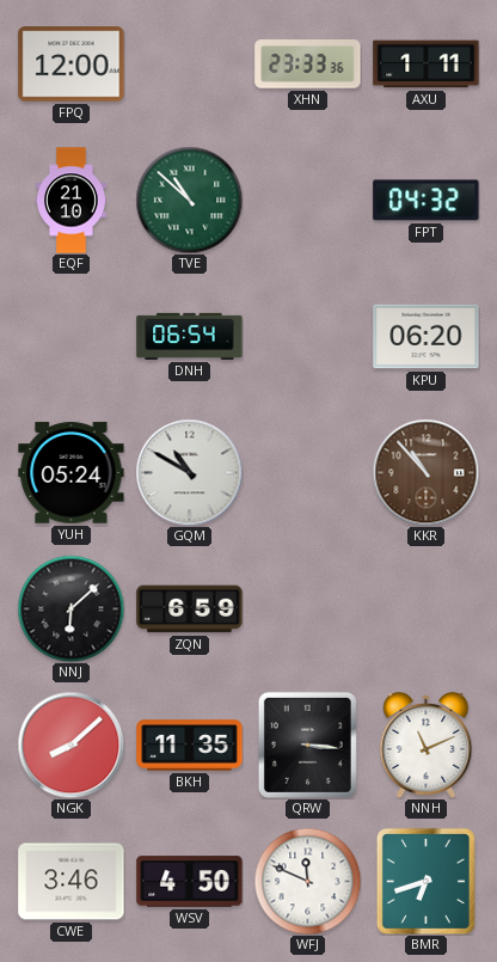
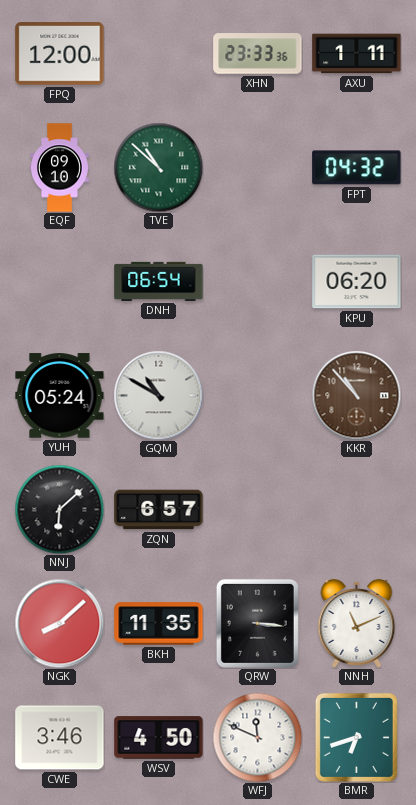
EQF: 21:10 -> 09:10
ZQN: 6:59 -> 6:57
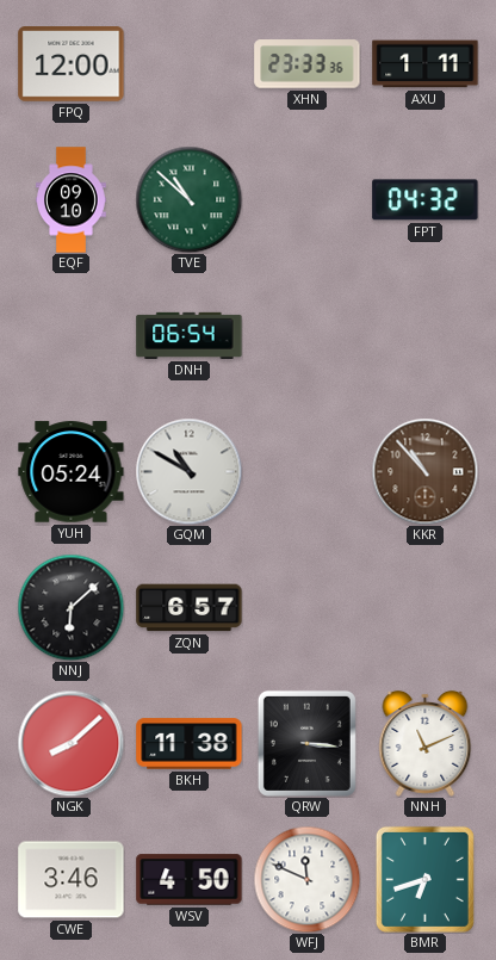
KPU: 06:20 -> none
BKH: 11:35 -> 11:38
